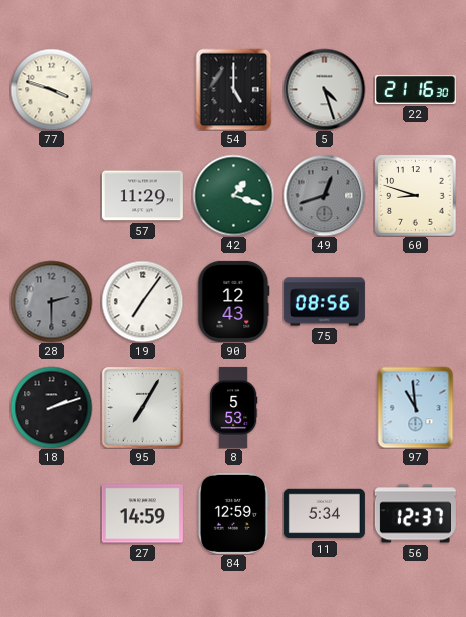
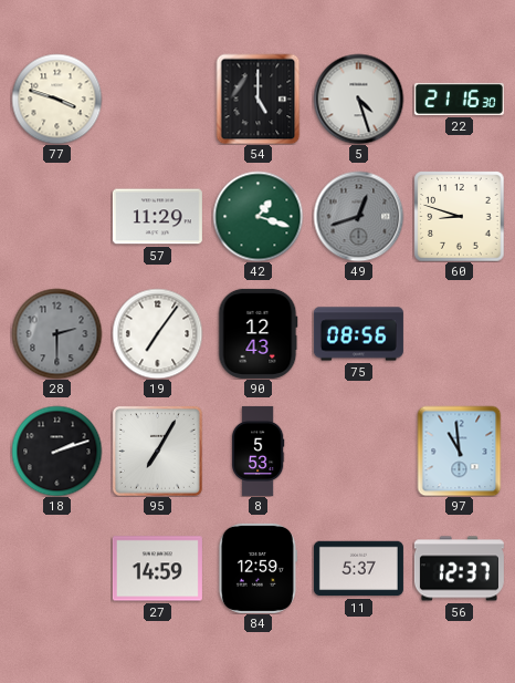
11: 5:34 -> 5:37
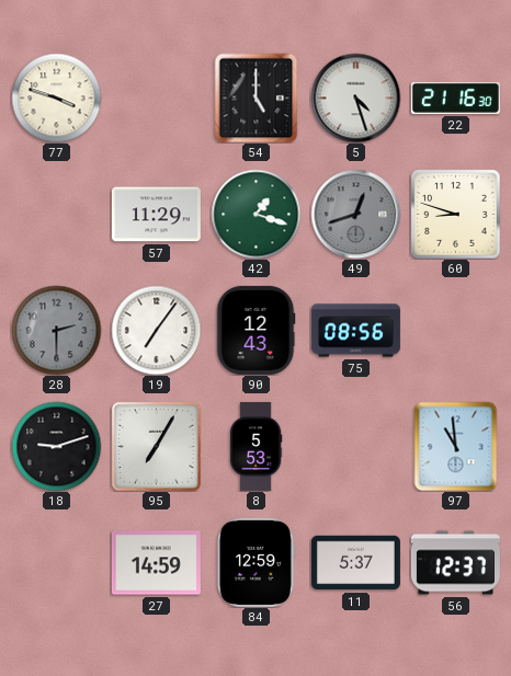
18: 2:12 -> 9:12
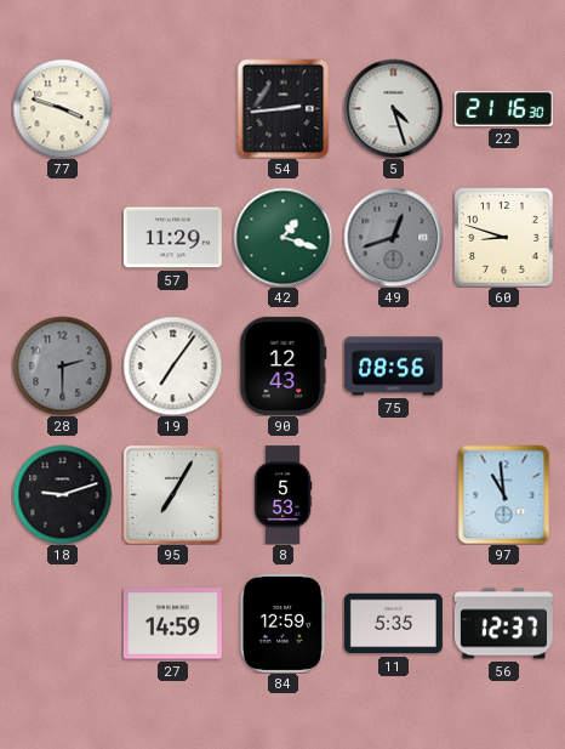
54: 5:00 -> 2:44
11: 5:37 -> 5:35
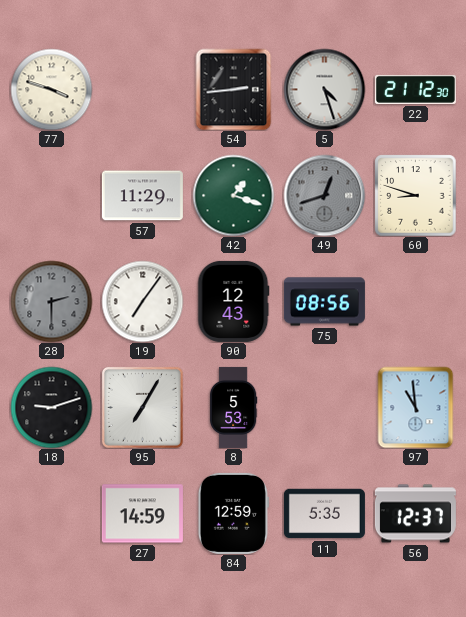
22: 21:16 -> 21:12
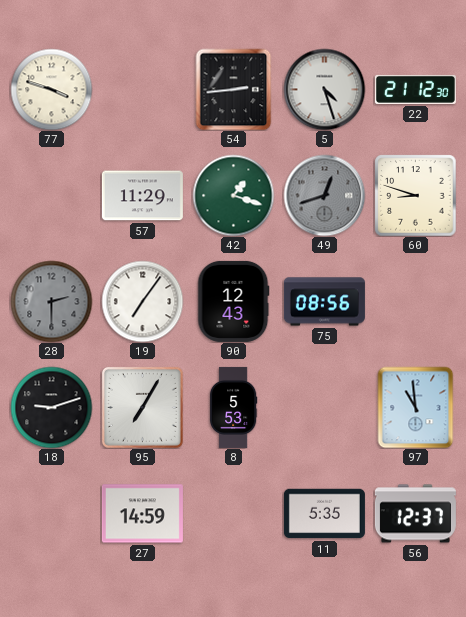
84: 12:59 -> none
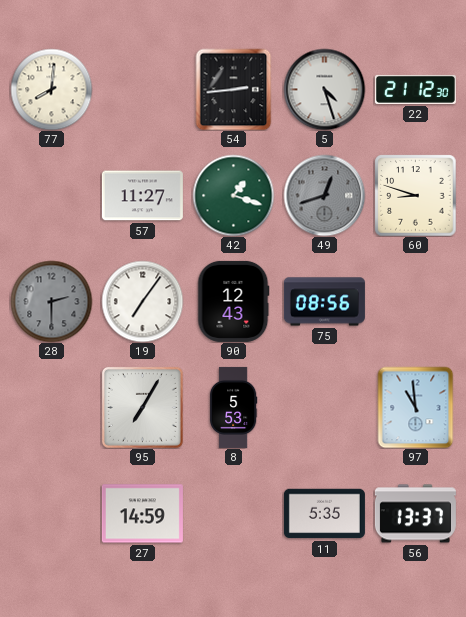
77: 3:48 -> 8:01
57: 11:29 -> 11:27
18: 9:12 -> none
56: 12:37 -> 13:37
